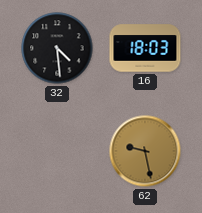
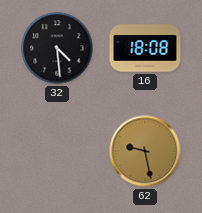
16: 18:03 -> 18:08
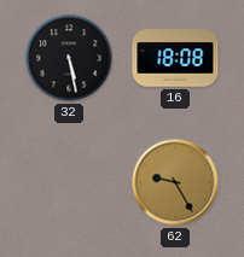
32: 4:29 -> 5:28
62: 9:28 -> 9:25
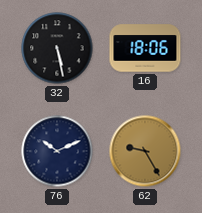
16: 18:08 -> 18:06
76: none -> 10:11
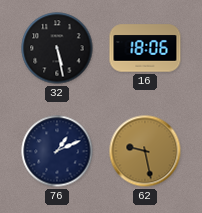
76: 10:11 -> 1:11
62: 9:25 -> 9:28
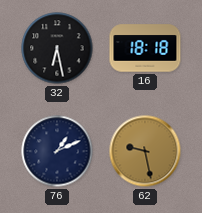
32: 5:28 -> 6:28
16: 18:06 -> 18:18
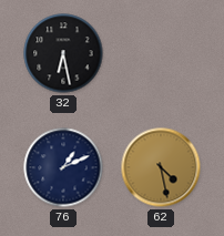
16: 18:18 -> none
62: 9:28 -> 4:28
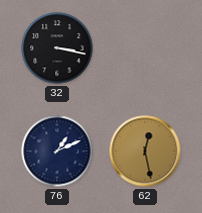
32: 6:28 -> 3:17
62: 4:28 -> 12:28
